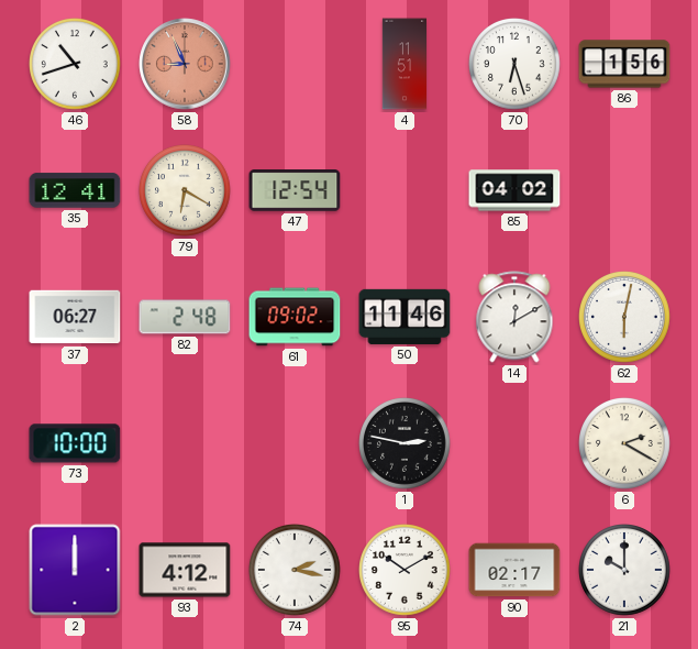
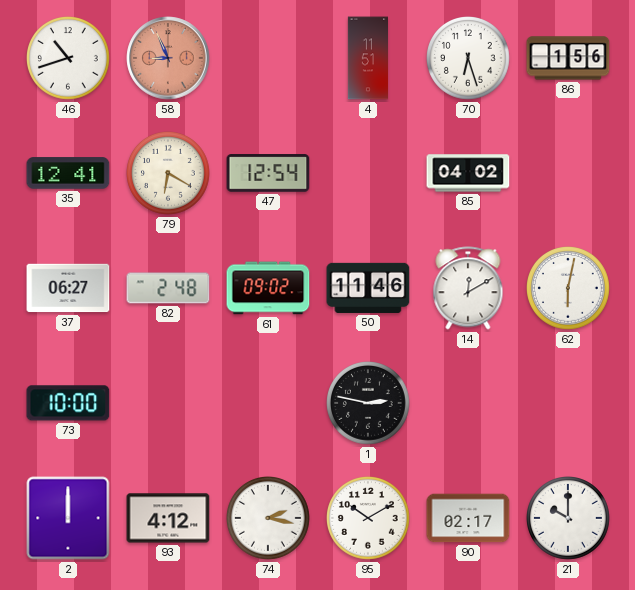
6: 2:20 -> none
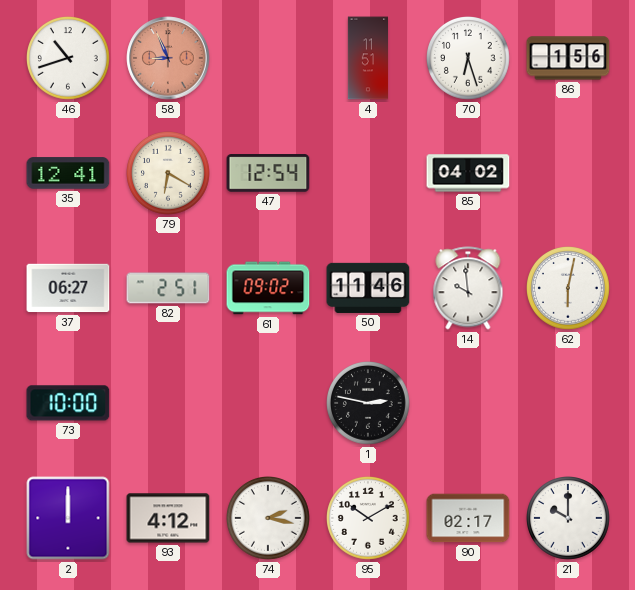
82: 2:48 -> 2:51
14: 12:10 -> 9:59
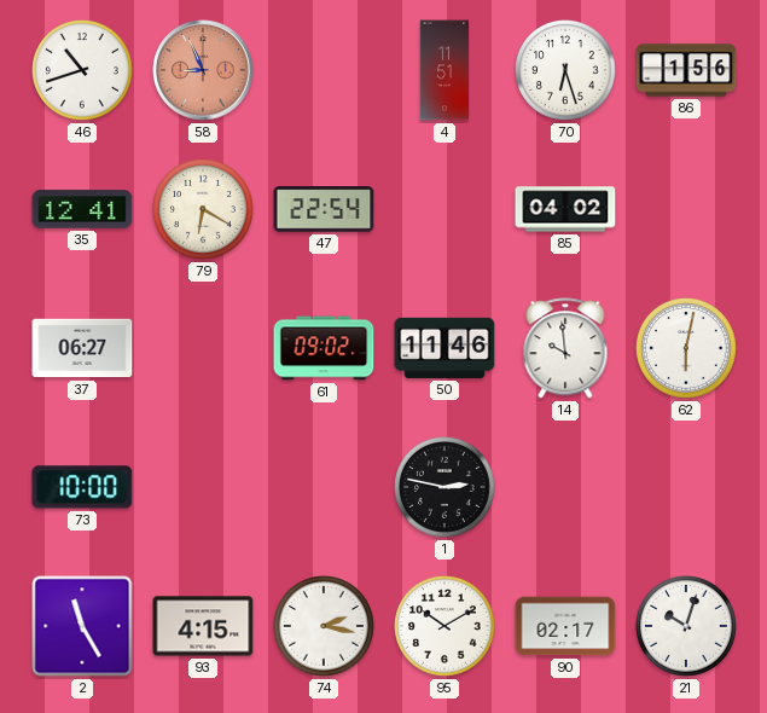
47: 12:54 -> 22:54
82: 2:51 -> none
2: 12:00 -> 11:25
93: 4:12 -> 4:15
21: 10:00 -> 10:03
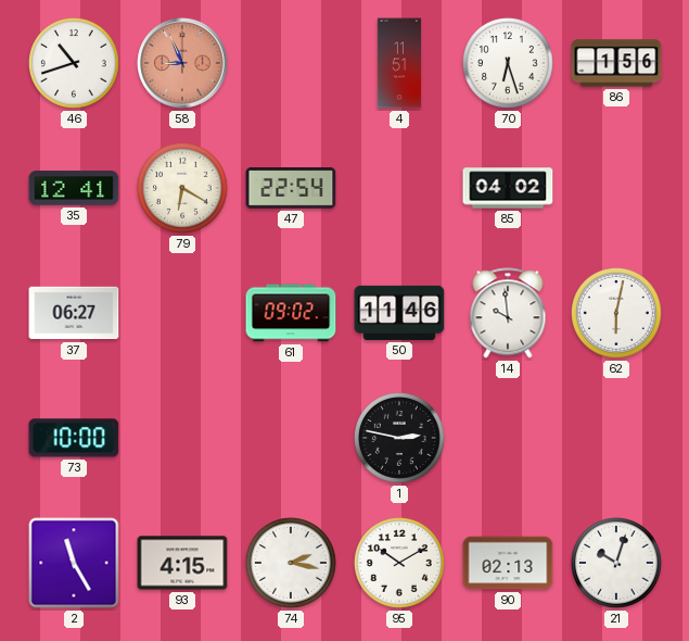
90: 02:17 -> 02:13
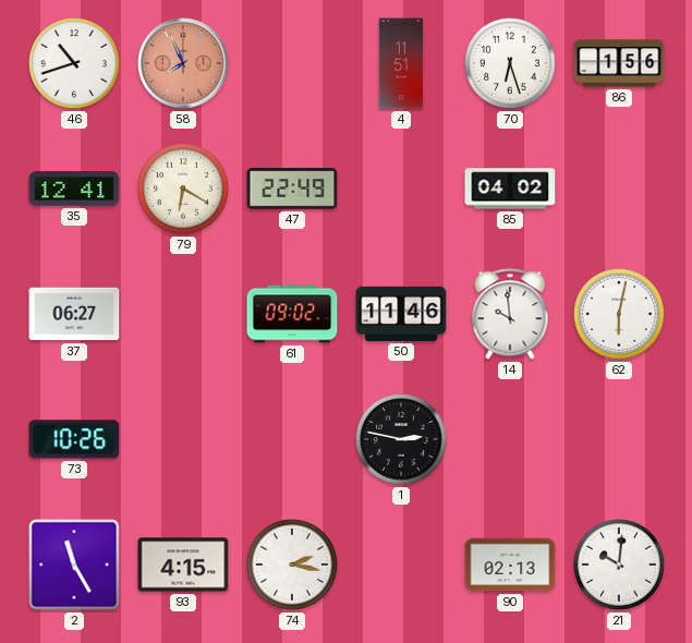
58: 8:56 -> 7:56
47: 22:54 -> 22:49
73: 10:00 -> 10:26
95: 10:10 -> none
21: 10:03 -> 10:01
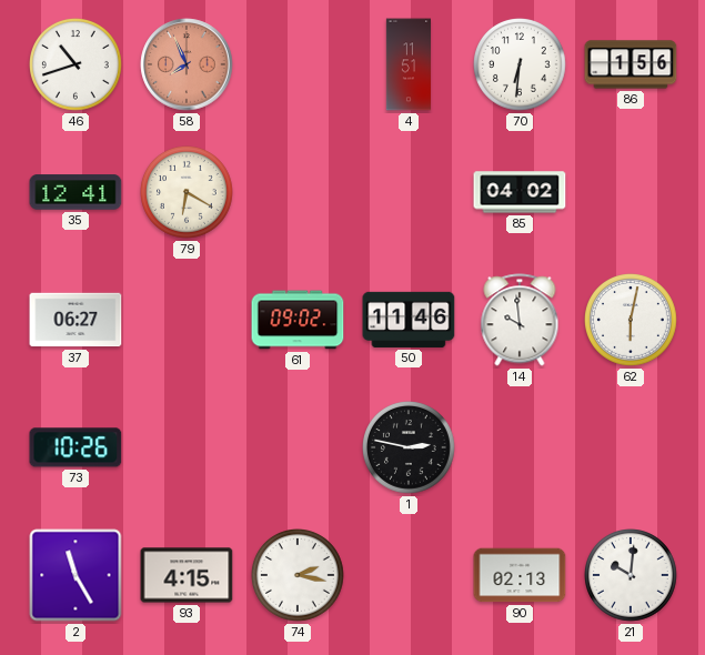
70: 6:27 -> 6:31
47: 22:49 -> none
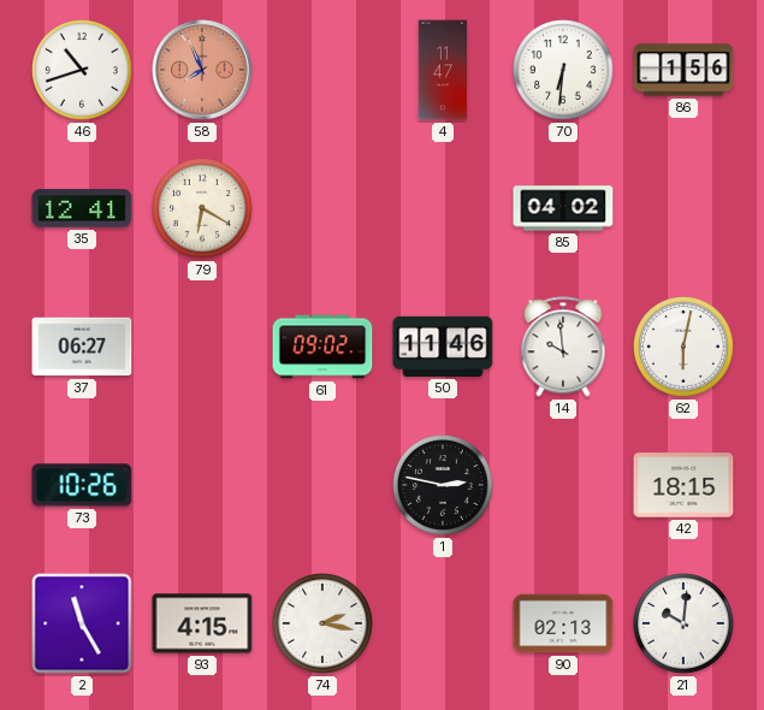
4: 11:51 -> 11:47
42: none -> 18:15
